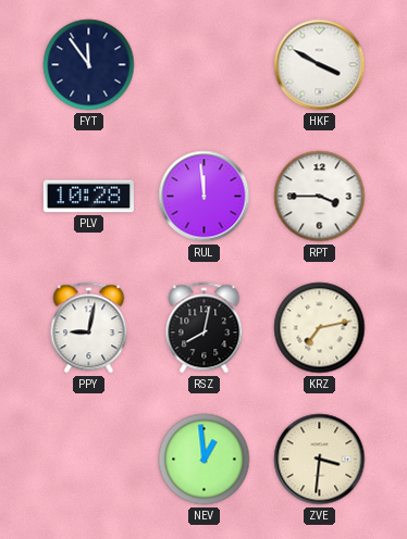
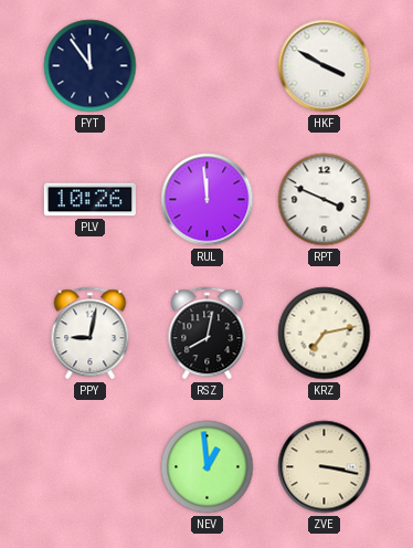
PLV: 10:28 -> 10:26
RPT: 3:45 -> 3:49
ZVE: 3:31 -> 3:17
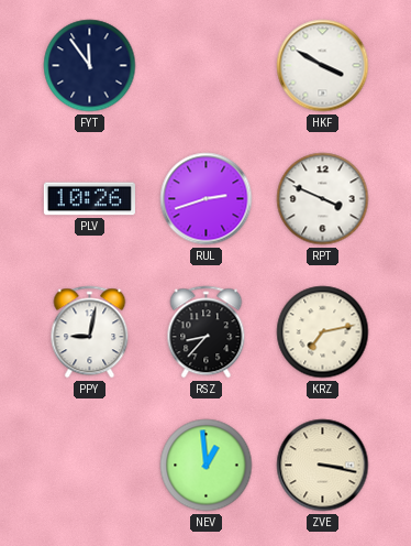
RUL: 11:59 -> 2:42
RSZ: 8:02 -> 8:37
